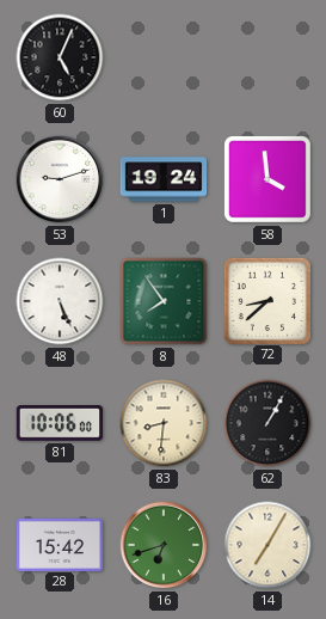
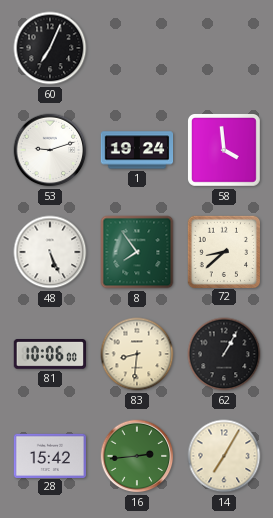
60: 5:04 -> 7:04
16: 6:42 -> 2:44
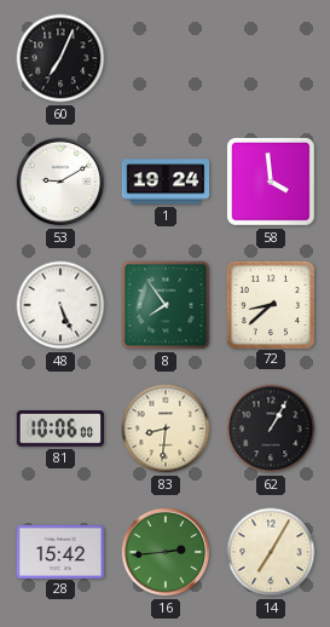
53: 9:12 -> 9:10
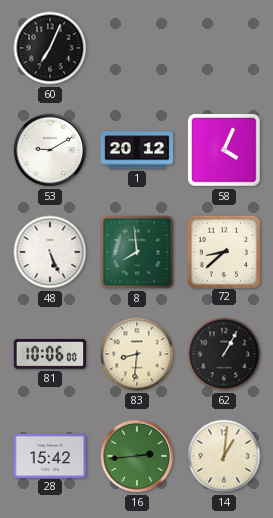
1: 19:24 -> 20:12
58: 3:59 -> 4:04
8: 7:54 -> 7:59
14: 7:05 -> 1:01
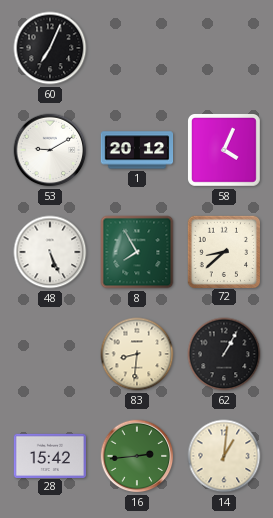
8: 7:59 -> 7:55
81: 10:06 -> none
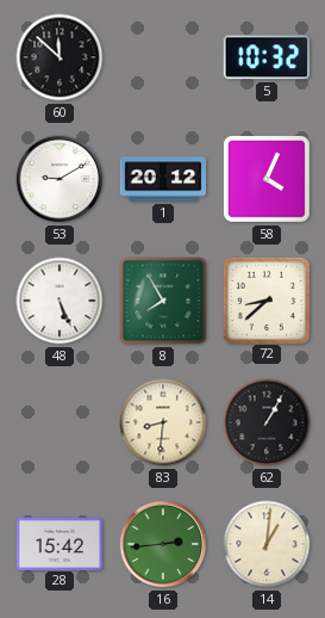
60: 7:04 -> 11:52
5: none -> 10:32
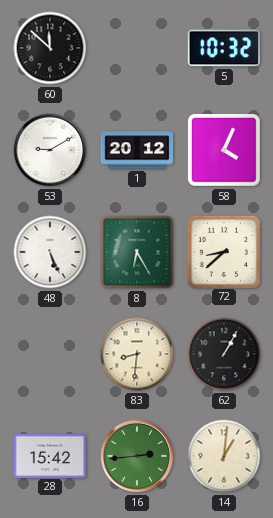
8: 7:55 -> 6:25
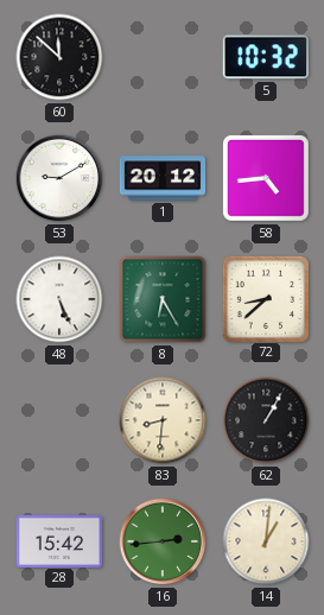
58: 4:04 -> 4:44
